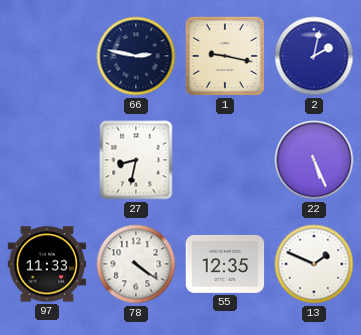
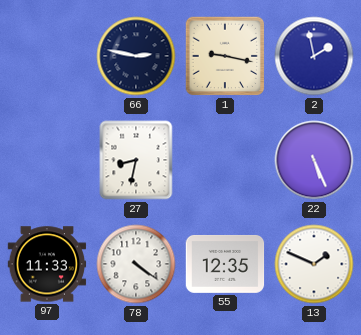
2: 2:02 -> 1:58
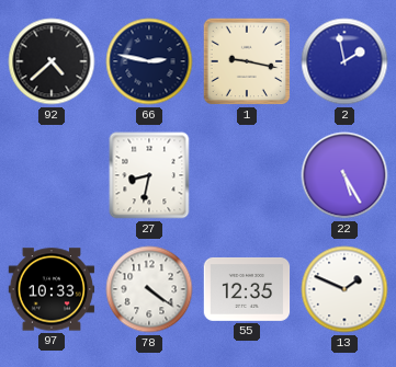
92: none -> 4:38
22: 5:26 -> 5:25
97: 11:33 -> 10:33
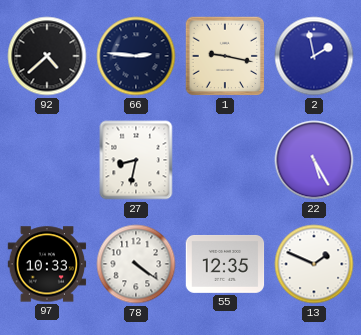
66: 2:47 -> 2:46
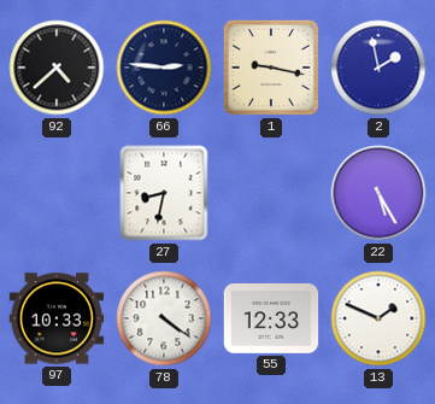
55: 12:35 -> 12:33
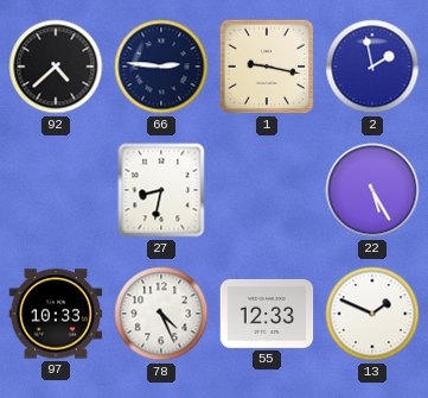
78: 4:21 -> 4:26
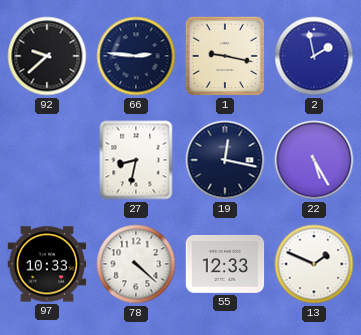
92: 4:38 -> 9:38
19: none -> 12:17
78: 4:26 -> 4:22
